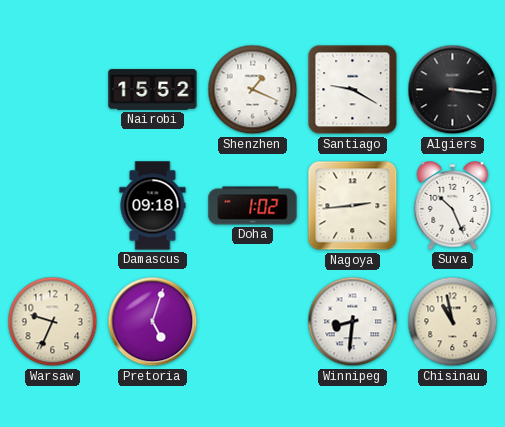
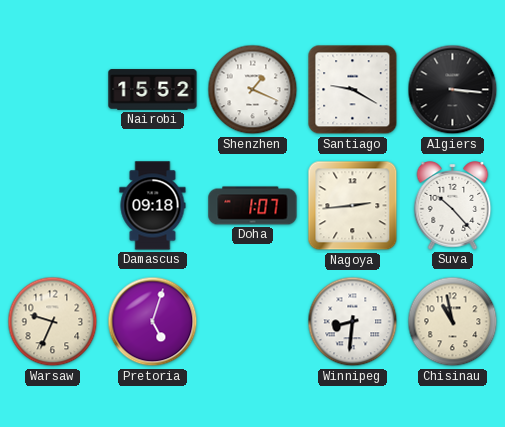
Doha: 1:02 -> 1:07
Suva: 10:26 -> 10:23
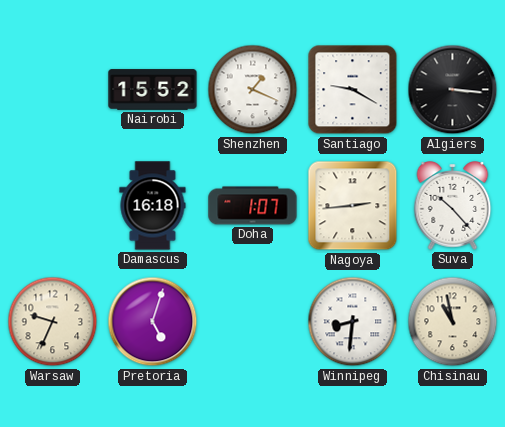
Damascus: 09:18 -> 16:18
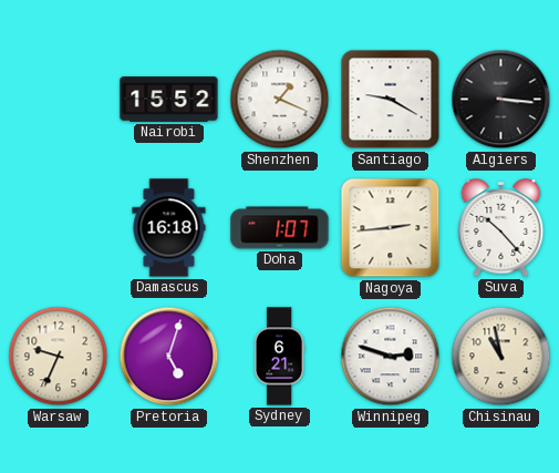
Sydney: none -> 6:21
Winnipeg: 8:31 -> 2:48
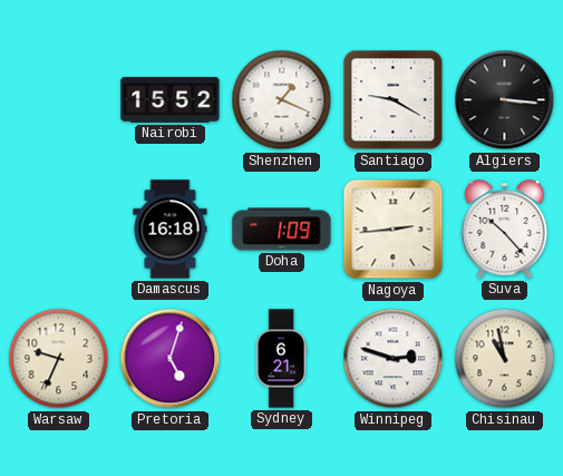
Doha: 1:07 -> 1:09
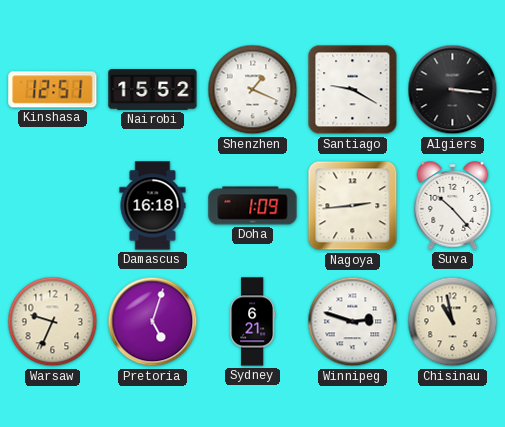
Kinshasa: none -> 12:51
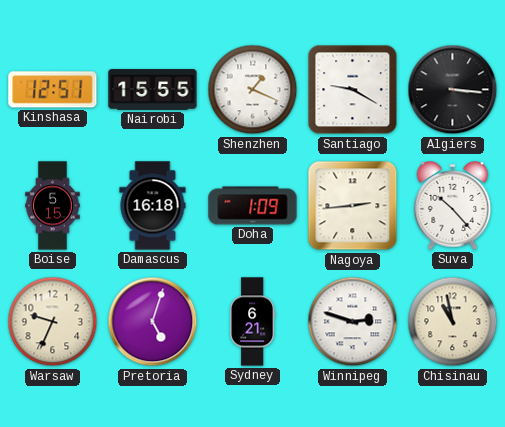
Nairobi: 15:52 -> 15:55
Boise: none -> 5:15
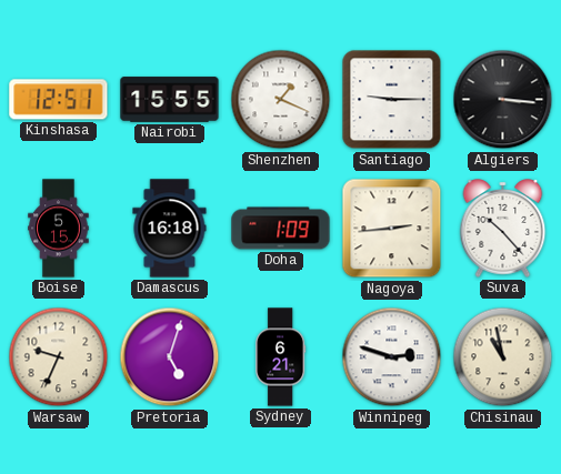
Santiago: 9:20 -> 9:15
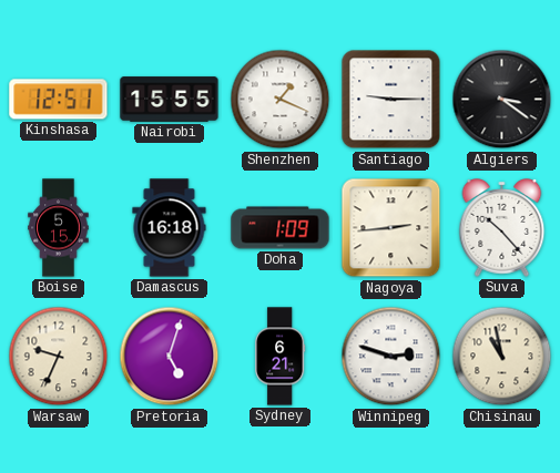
Algiers: 3:16 -> 3:21
